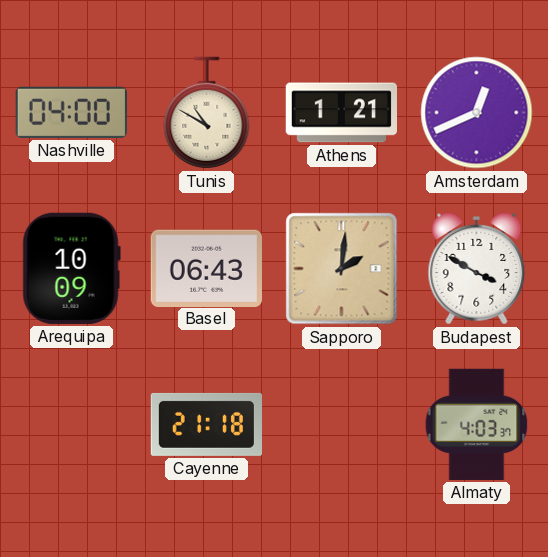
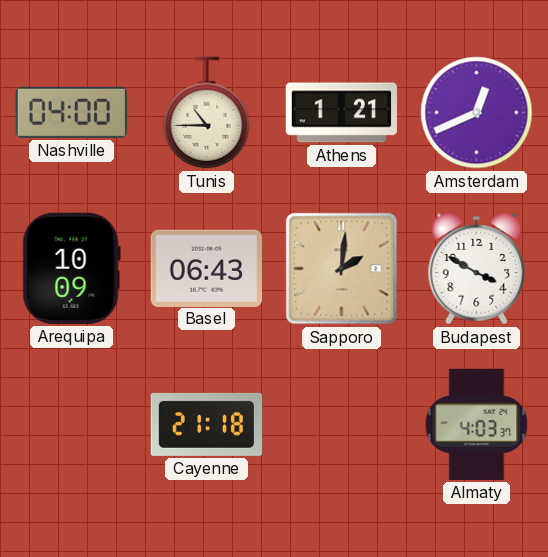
Tunis: 10:50 -> 10:45
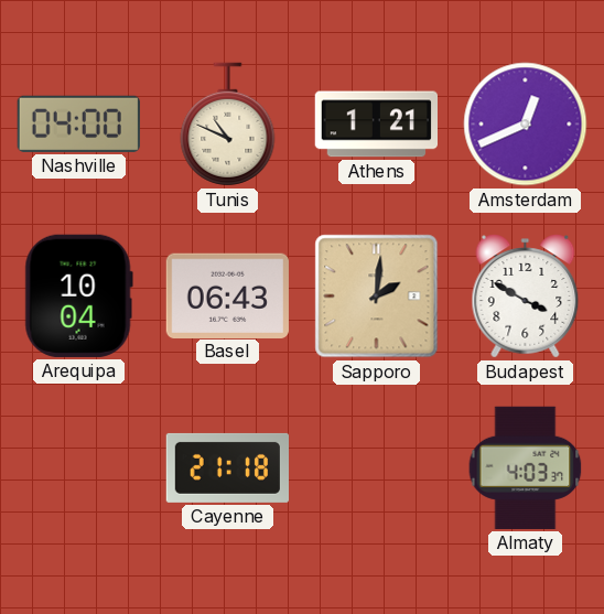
Tunis: 10:45 -> 10:49
Arequipa: 10:09 -> 10:04
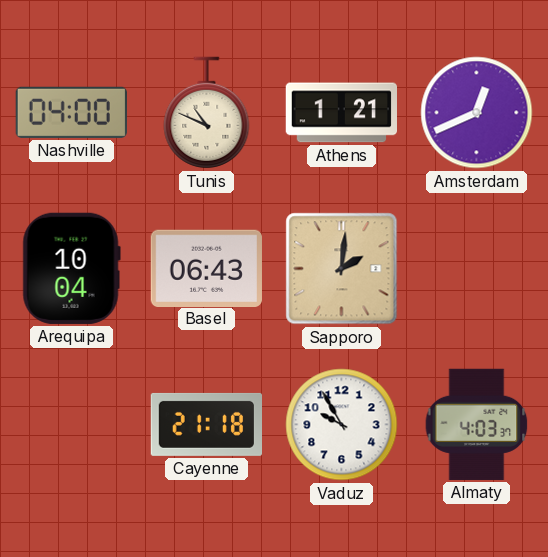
Budapest: 3:50 -> none
Vaduz: none -> 9:55
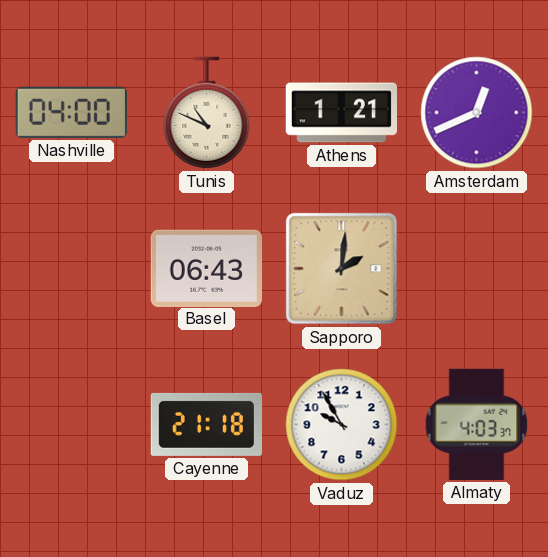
Arequipa: 10:04 -> none
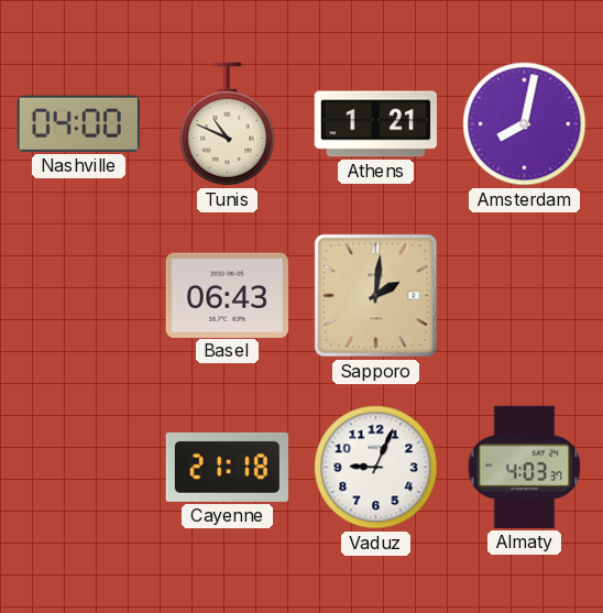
Amsterdam: 12:41 -> 8:02
Vaduz: 9:55 -> 9:04
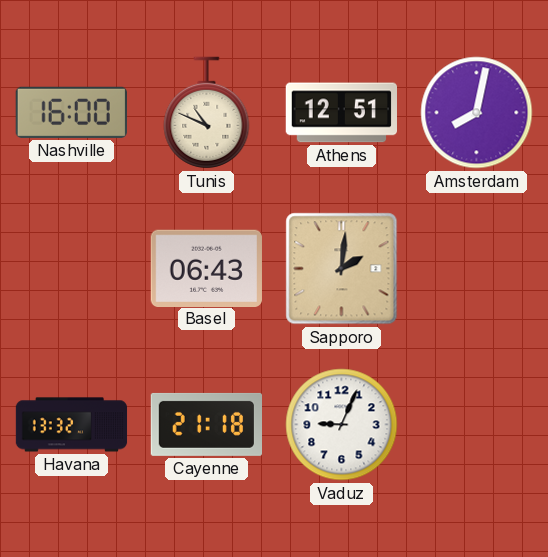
Nashville: 04:00 -> 16:00
Athens: 1:21 -> 12:51
Havana: none -> 13:32
Almaty: 4:03 -> none
